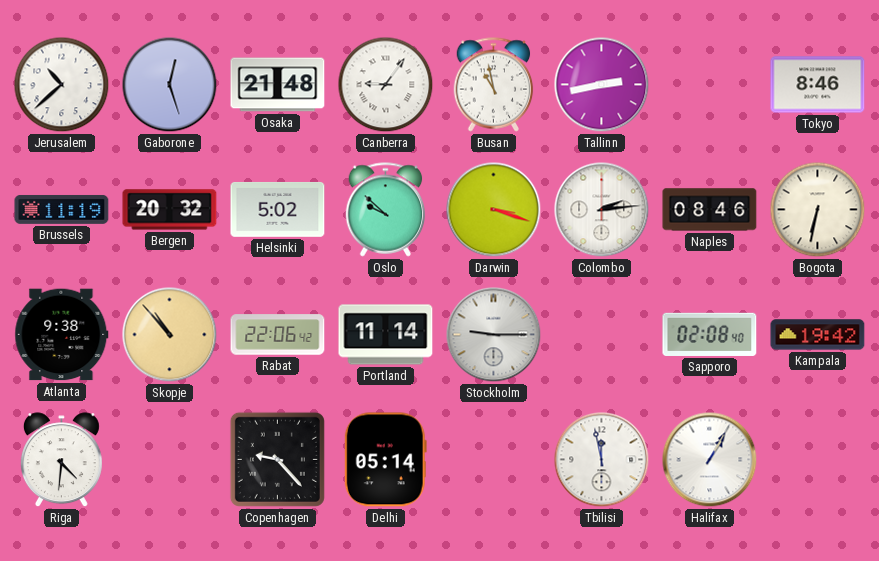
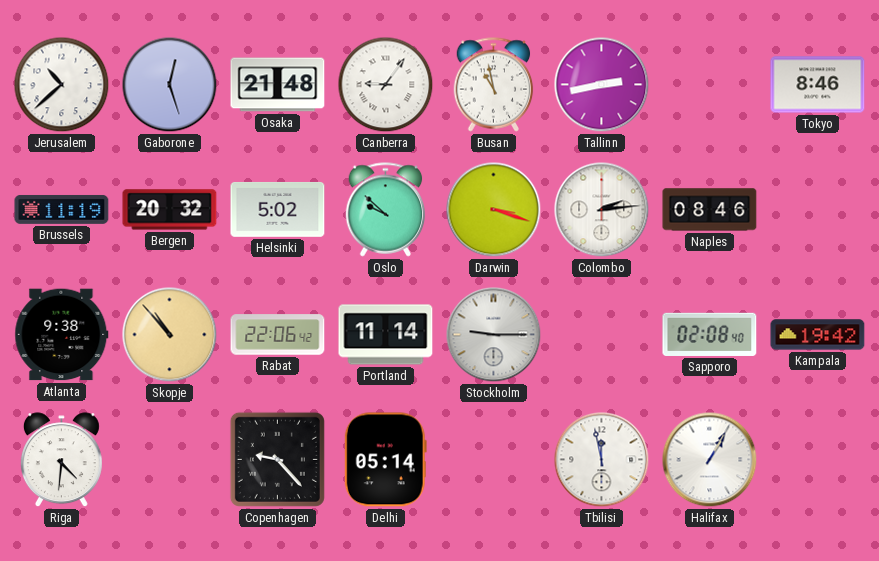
Bogota: 6:32 -> none
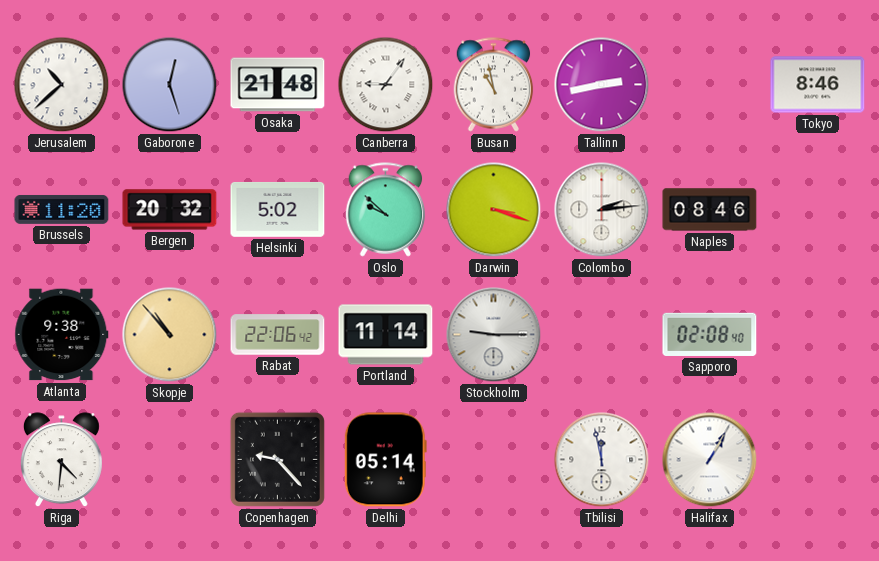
Brussels: 11:19 -> 11:20
Kampala: 19:42 -> none
